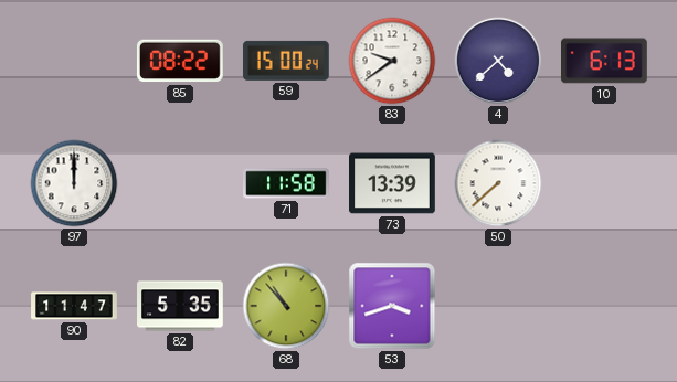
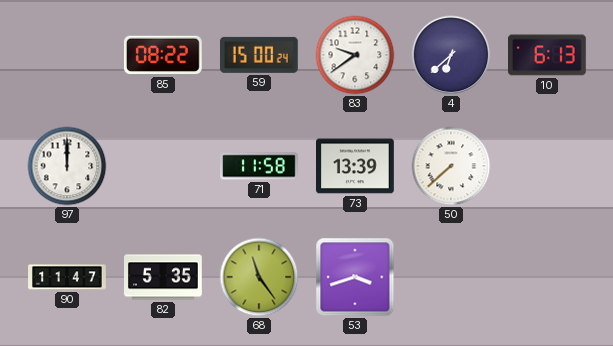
4: 4:38 -> 6:38
68: 10:53 -> 11:24
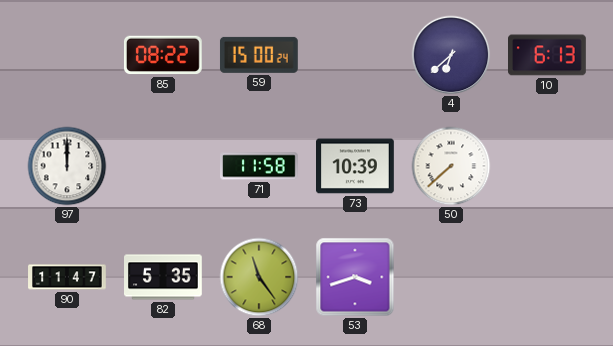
83: 9:39 -> none
73: 13:39 -> 10:39
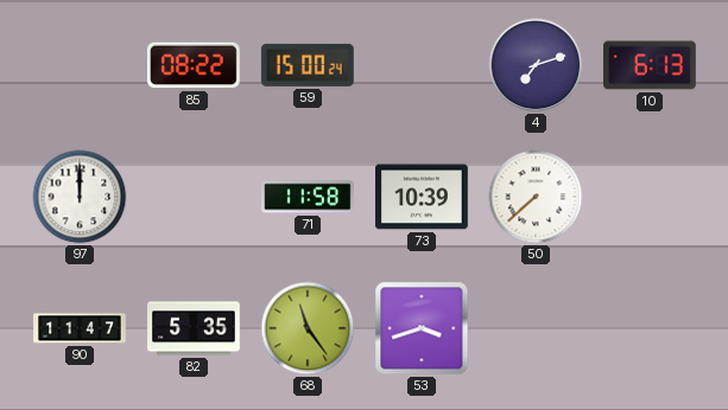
4: 6:38 -> 7:12
